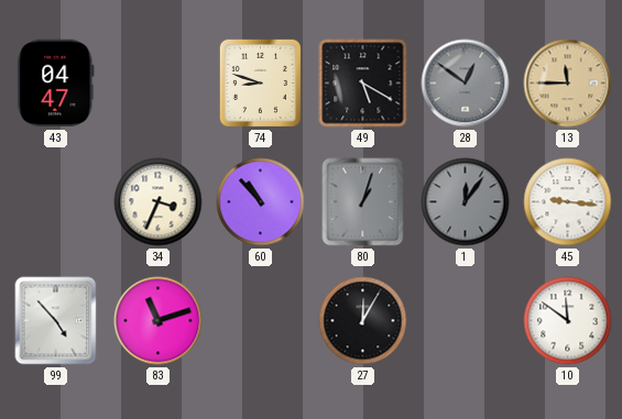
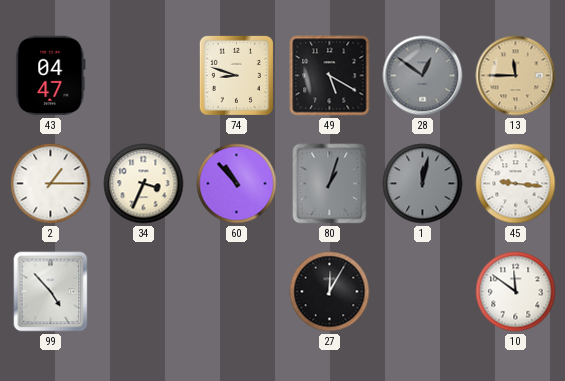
2: none -> 1:15
1: 12:06 -> 12:02
83: 11:12 -> none
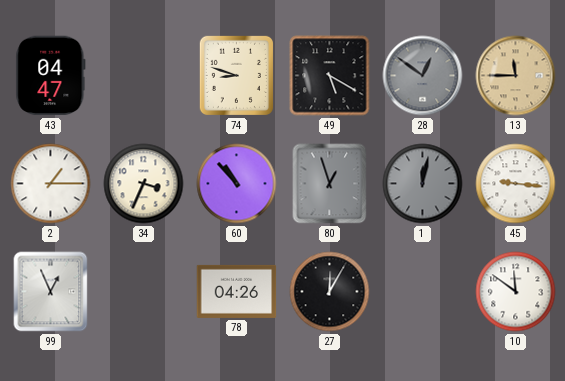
80: 1:03 -> 12:57
99: 4:53 -> 12:56
78: none -> 04:26
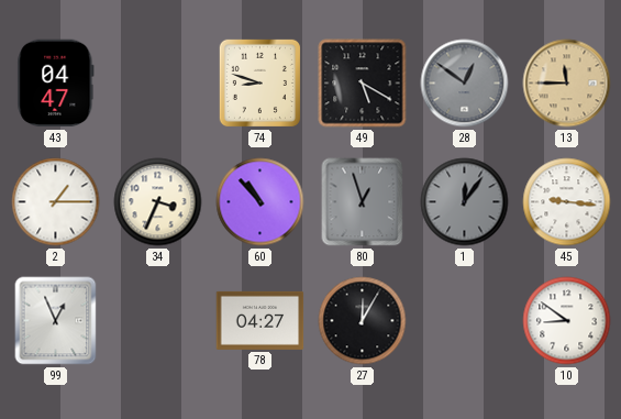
1: 12:02 -> 12:06
78: 04:26 -> 04:27
10: 11:51 -> 8:51
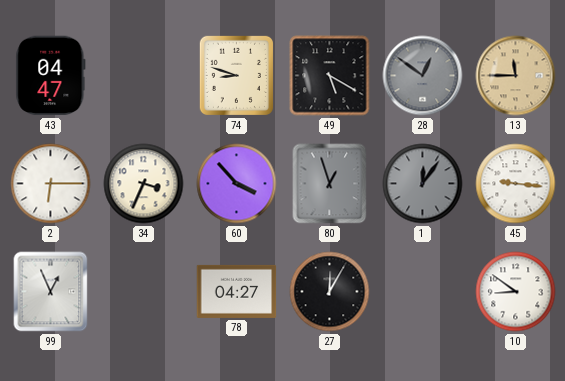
2: 1:15 -> 6:15
60: 10:53 -> 3:53
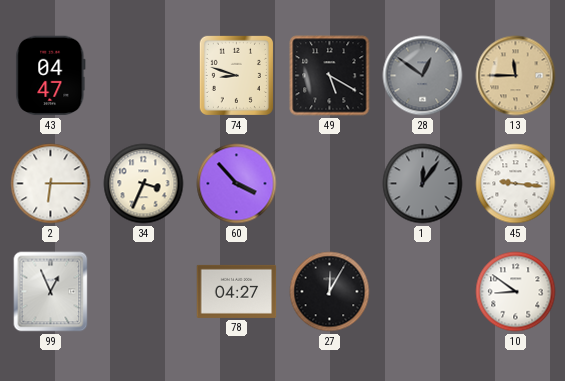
80: 12:57 -> none
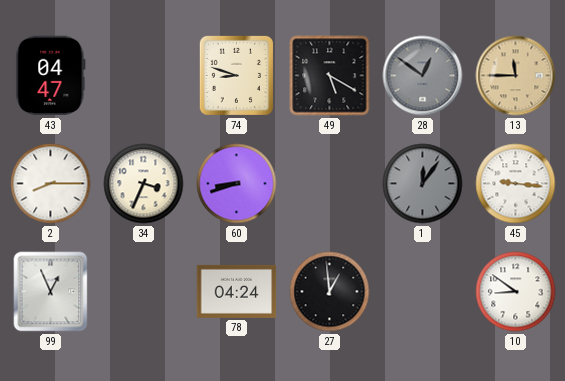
2: 6:15 -> 8:15
60: 3:53 -> 8:42
78: 04:27 -> 04:24
27: 12:05 -> 12:59
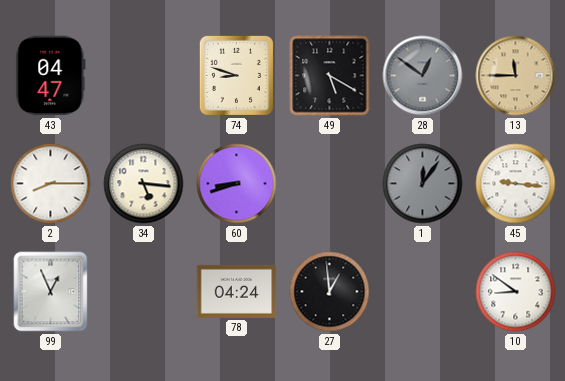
34: 3:34 -> 5:16
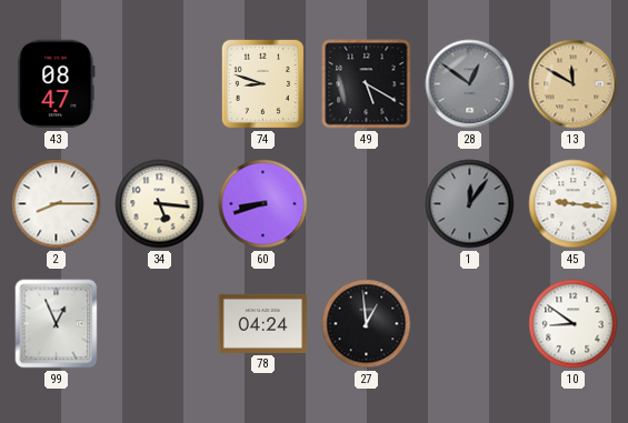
43: 04:47 -> 08:47
13: 11:45 -> 11:50
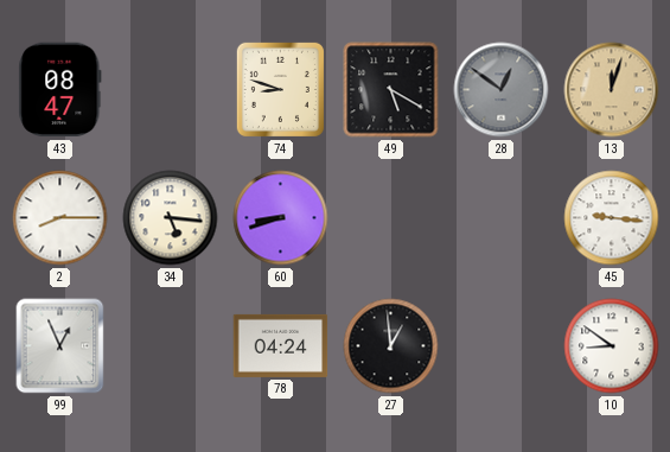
13: 11:50 -> 12:03
1: 12:06 -> none
